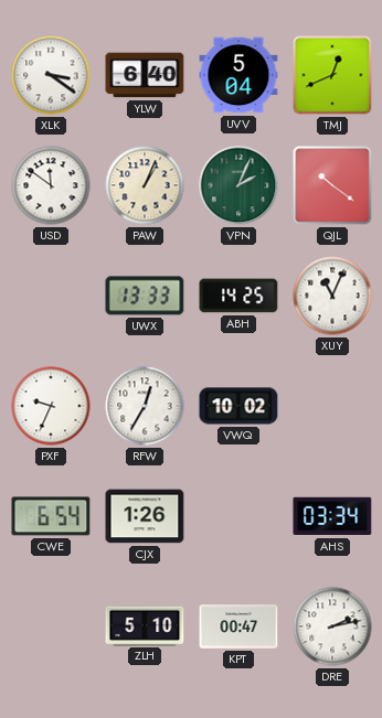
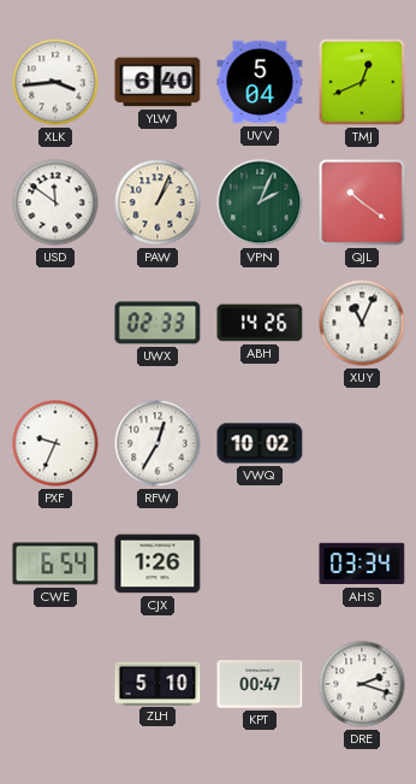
XLK: 3:21 -> 3:44
UWX: 13:33 -> 02:33
ABH: 14:25 -> 14:26
DRE: 2:13 -> 2:18
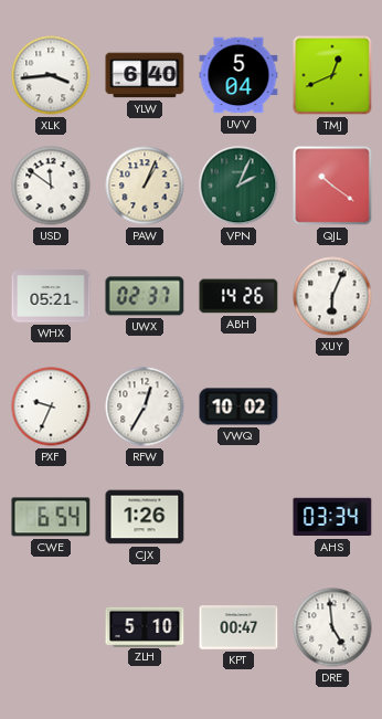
WHX: none -> 05:21
UWX: 02:33 -> 02:37
XUY: 11:04 -> 6:04
DRE: 2:18 -> 4:59
